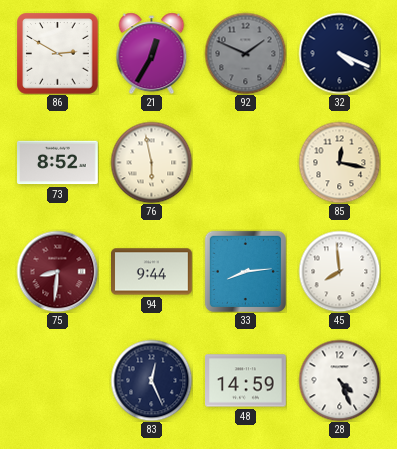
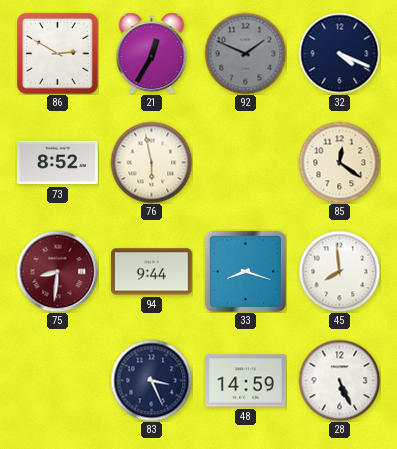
85: 12:17 -> 12:21
33: 8:14 -> 8:18
83: 12:26 -> 3:26
28: 4:26 -> 5:26
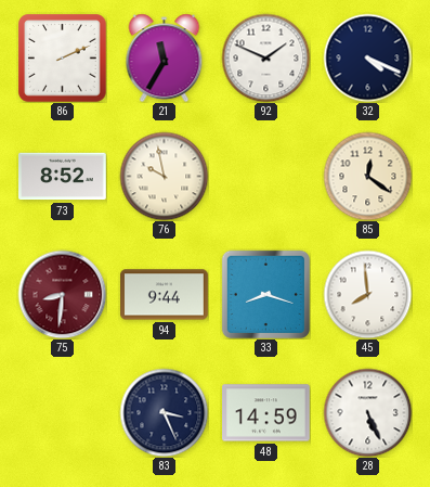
86: 2:50 -> 2:11
21: 12:35 -> 11:35
92 dial: grey -> white
76: 5:58 -> 9:58
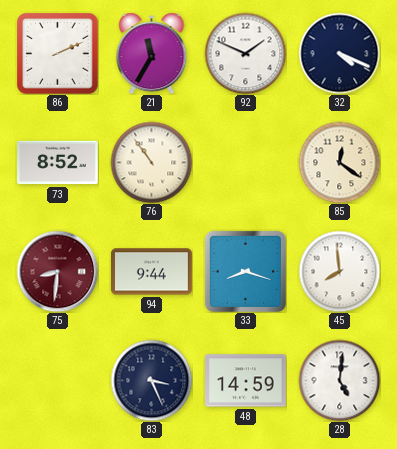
76: 9:58 -> 10:54
28: 5:26 -> 5:01
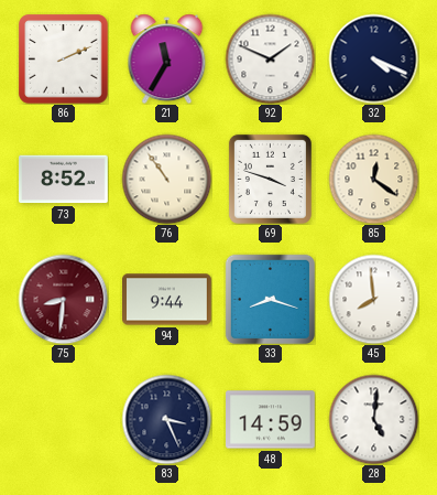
69: none -> 3:48
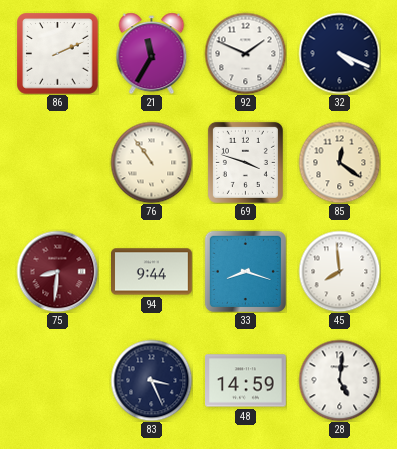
73: 8:52 -> none
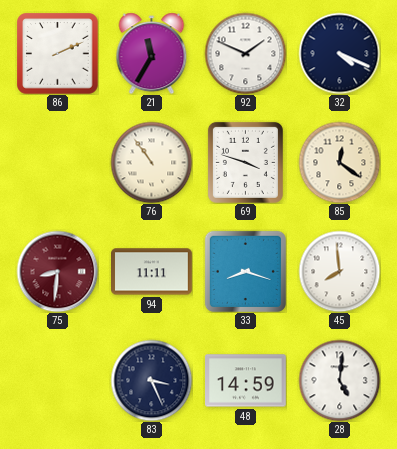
94: 9:44 -> 11:11
